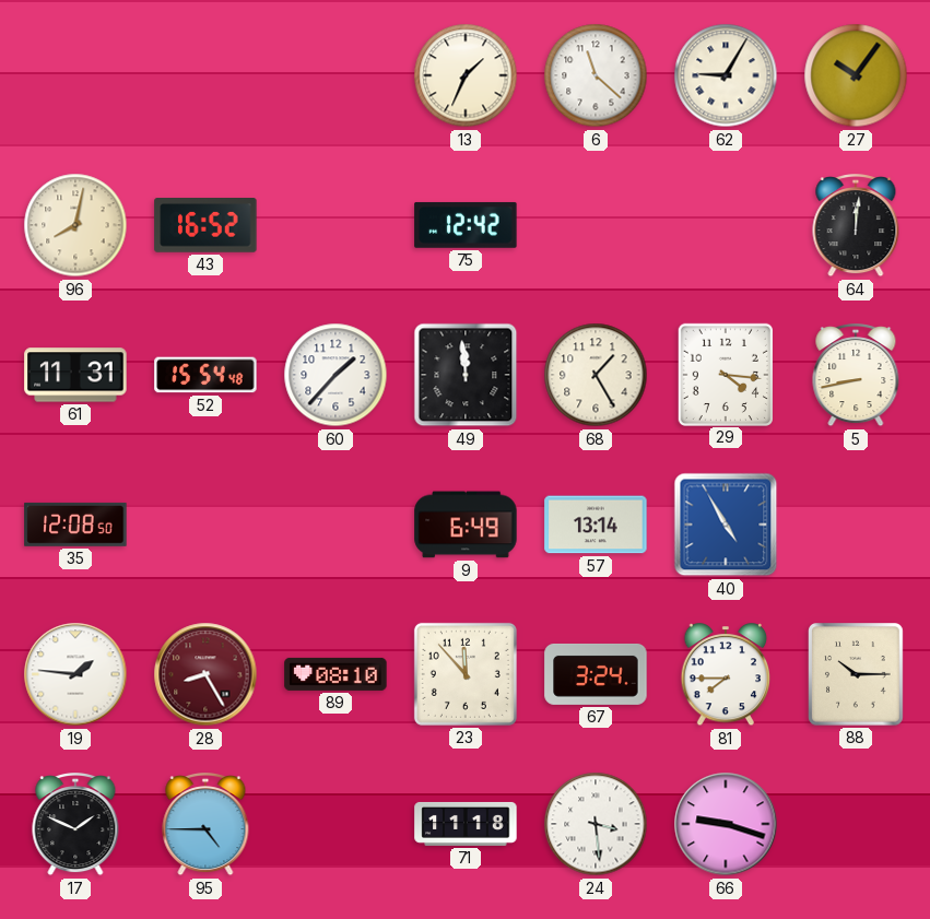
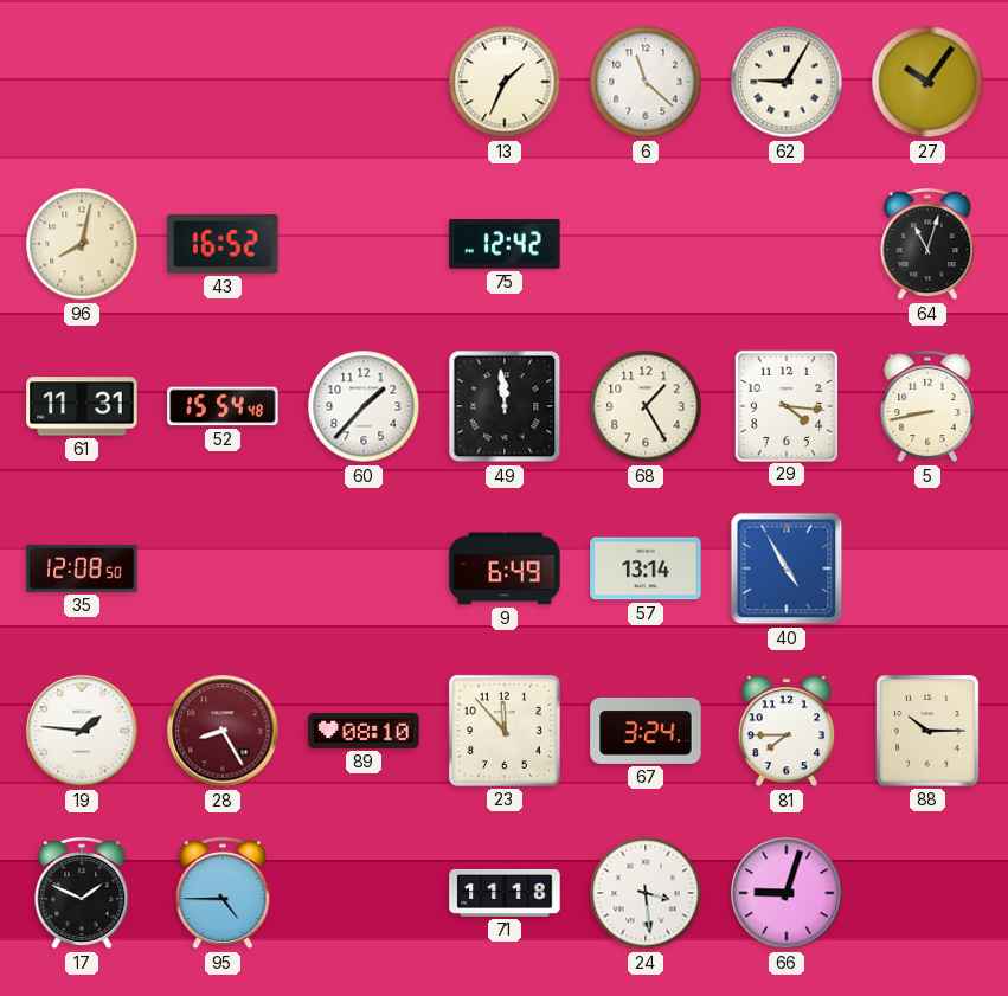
64: 12:01 -> 11:03
66: 9:18 -> 9:03
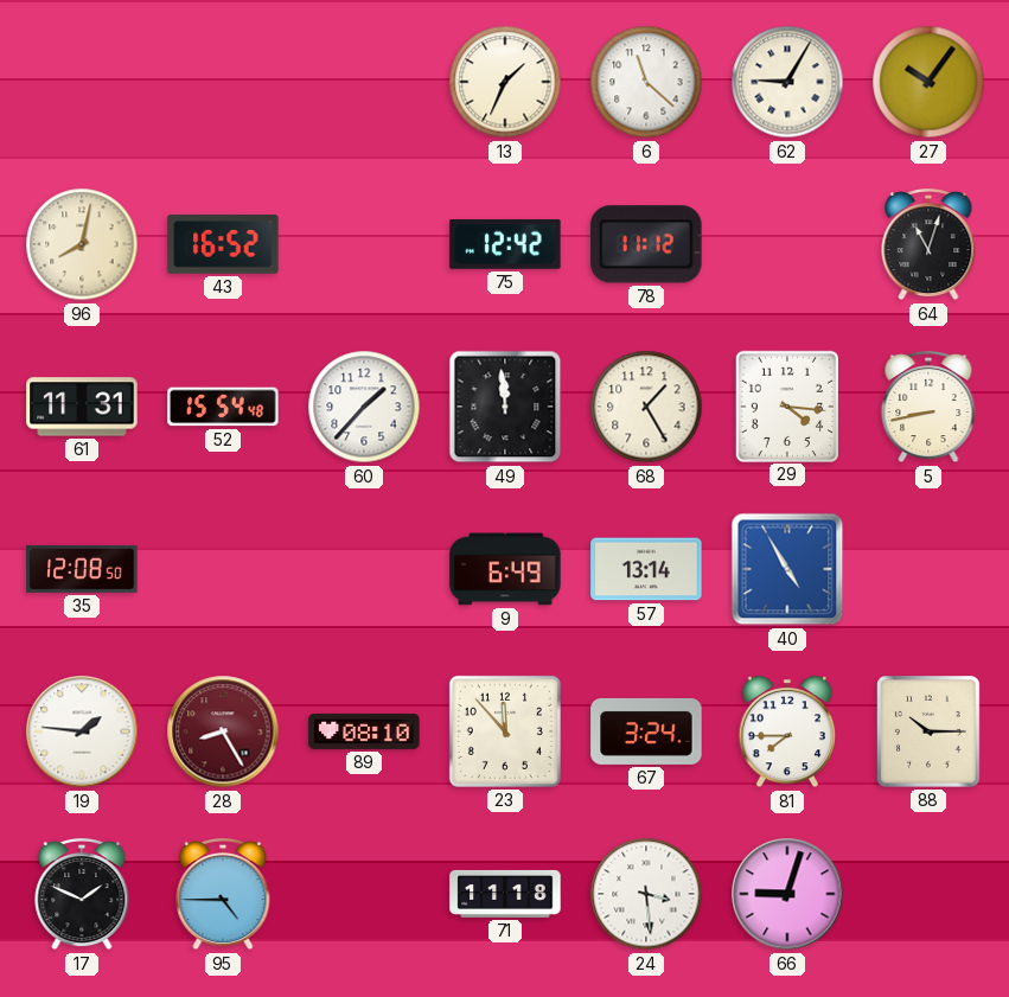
78: none -> 11:12
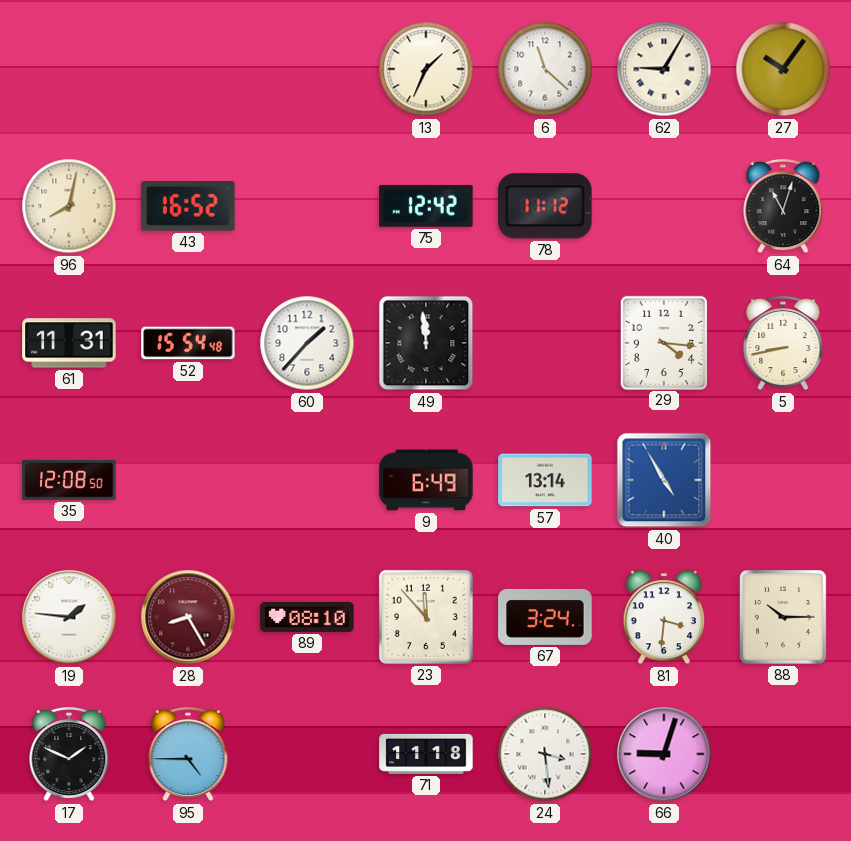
68: 1:25 -> none
81: 7:45 -> 3:31
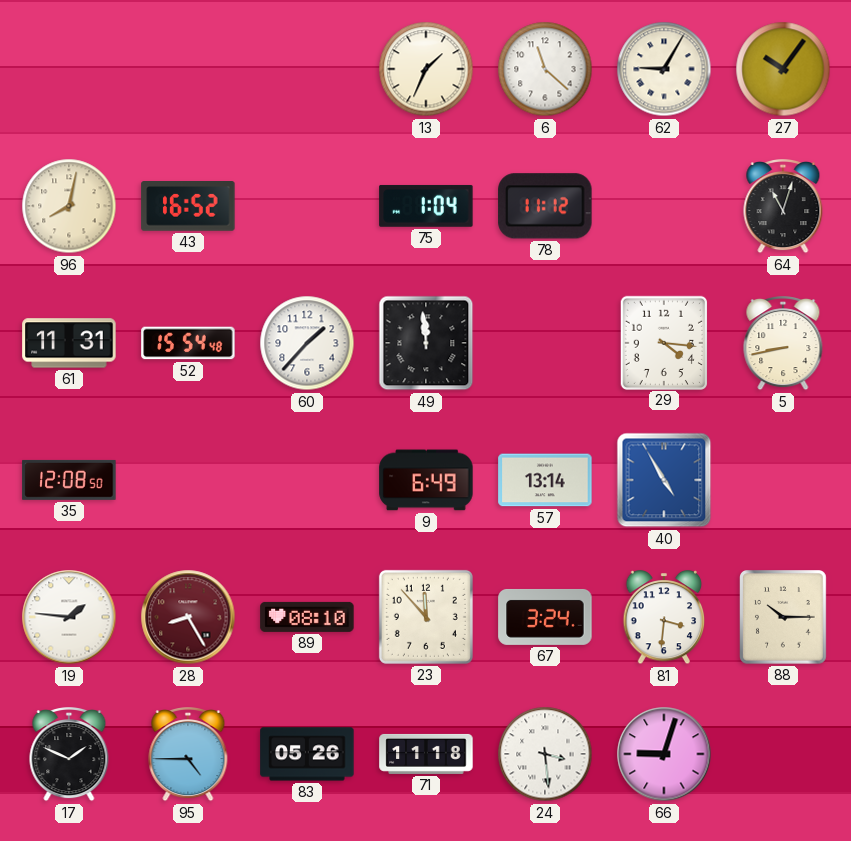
75: 12:42 -> 1:04
83: none -> 05:26
